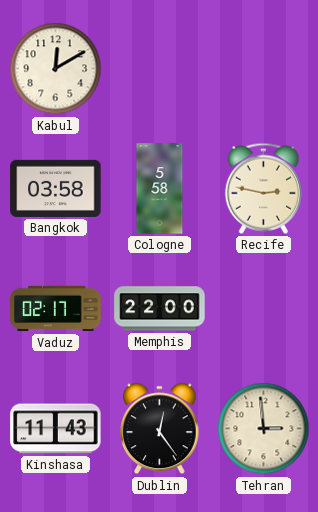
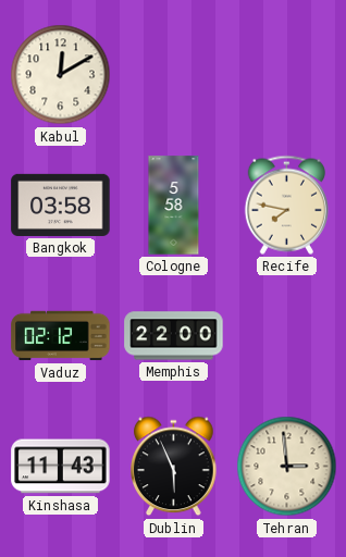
Recife: 2:47 -> 7:47
Vaduz: 02:17 -> 02:12
Dublin: 12:24 -> 5:56
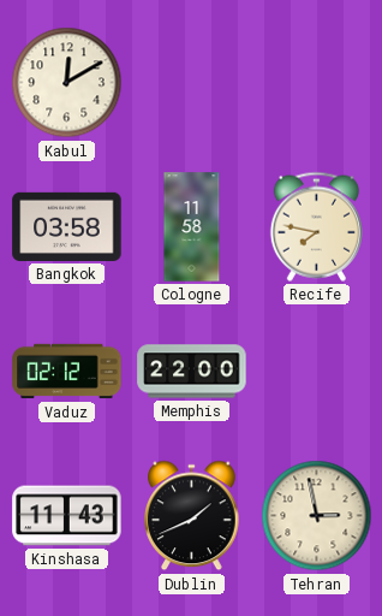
Cologne: 5:58 -> 11:58
Dublin: 5:56 -> 1:41
Tehran: 2:59 -> 2:58
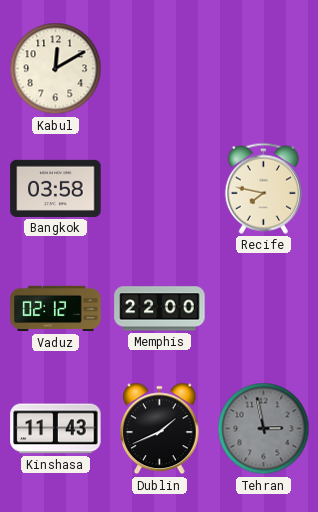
Cologne: 11:58 -> none
Tehran dial: cream -> grey
